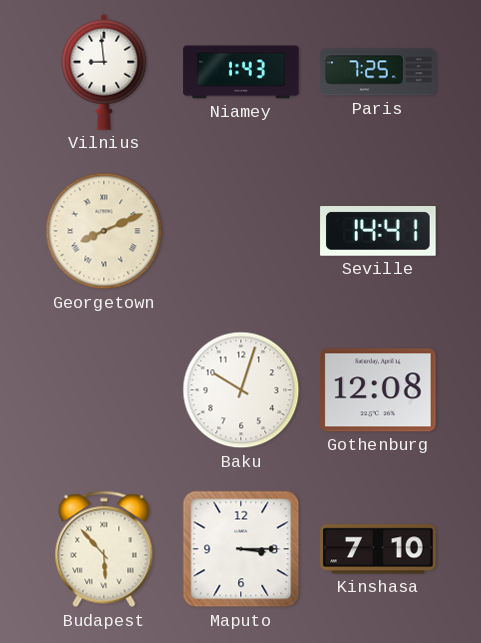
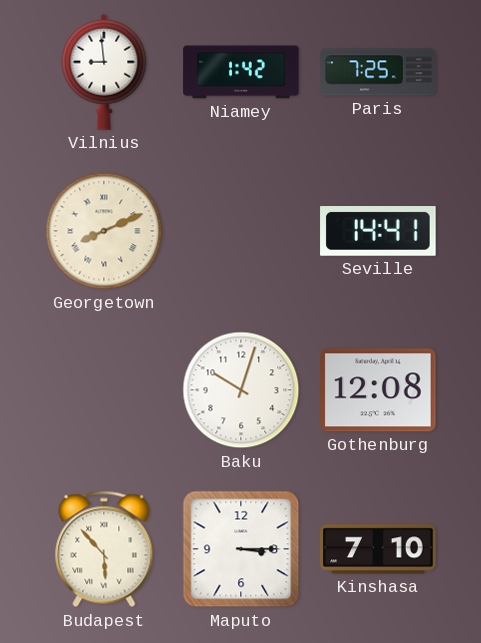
Niamey: 1:43 -> 1:42
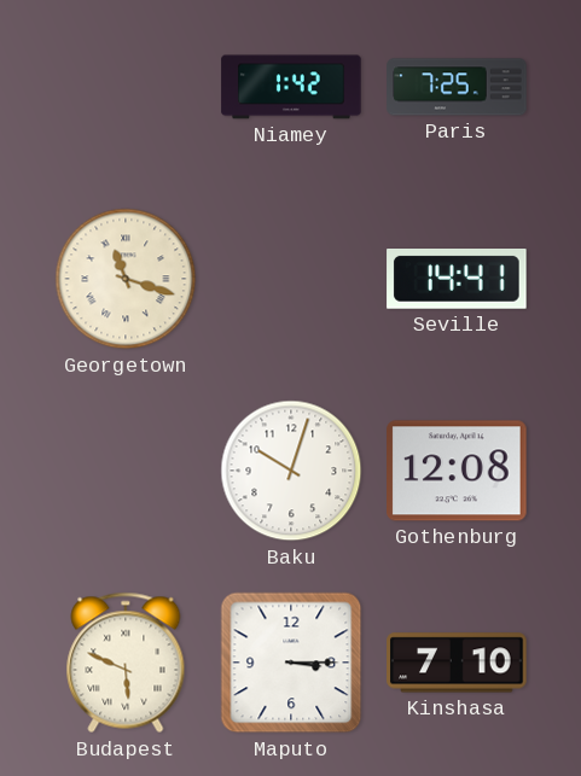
Vilnius: 8:59 -> none
Georgetown: 8:11 -> 11:18
Budapest: 5:53 -> 5:49
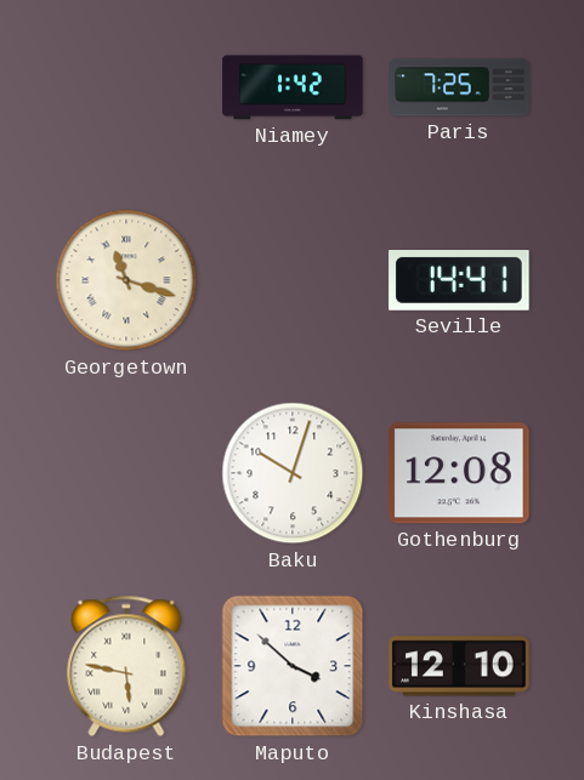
Budapest: 5:49 -> 5:47
Maputo: 3:15 -> 3:52
Kinshasa: 7:10 -> 12:10
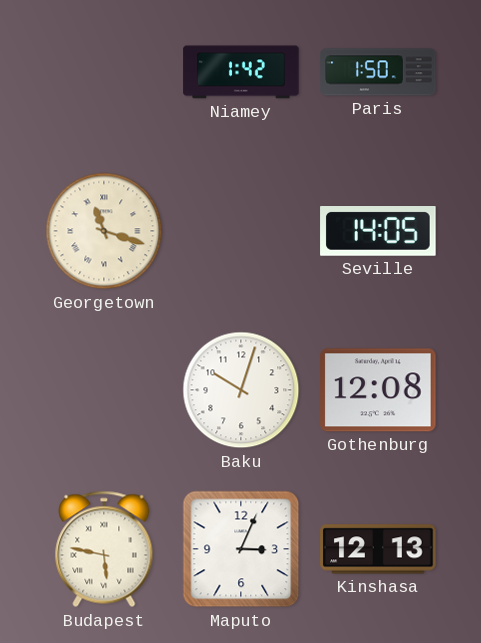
Paris: 7:25 -> 1:50
Seville: 14:41 -> 14:05
Maputo: 3:52 -> 3:04
Kinshasa: 12:10 -> 12:13
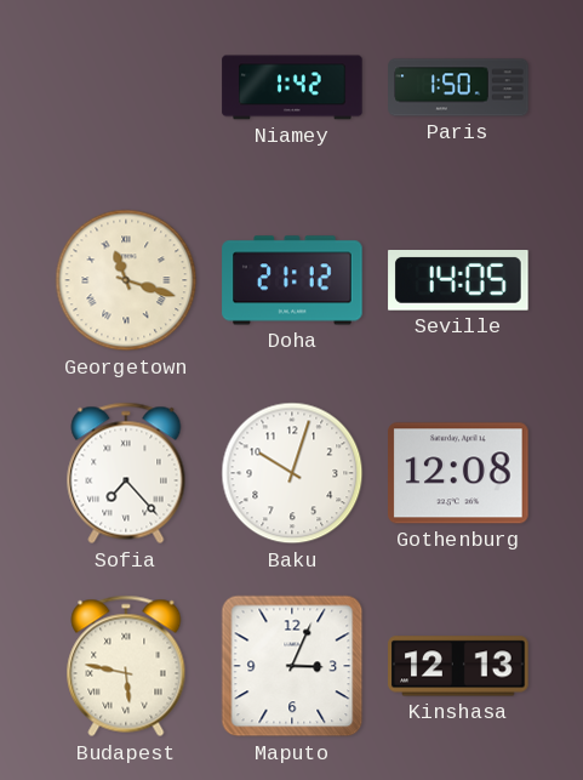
Doha: none -> 21:12
Sofia: none -> 7:23
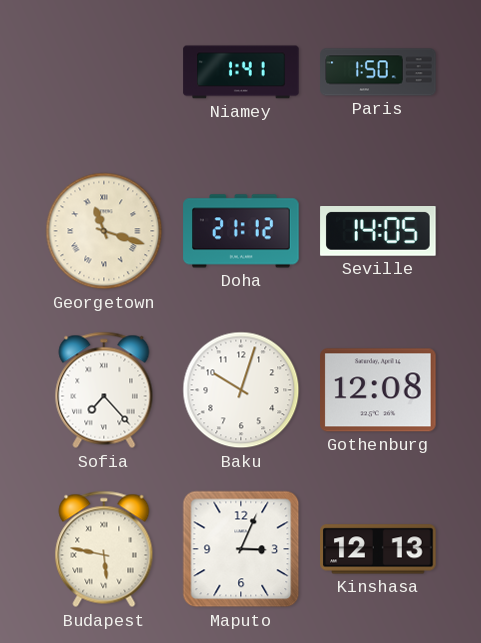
Niamey: 1:42 -> 1:41
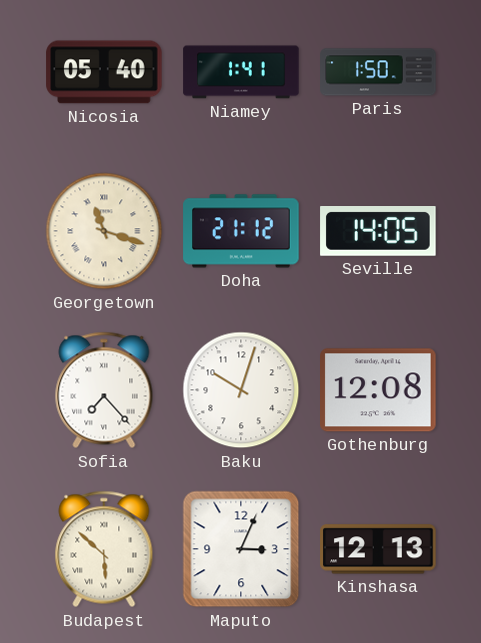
Nicosia: none -> 05:40
Budapest: 5:47 -> 5:52
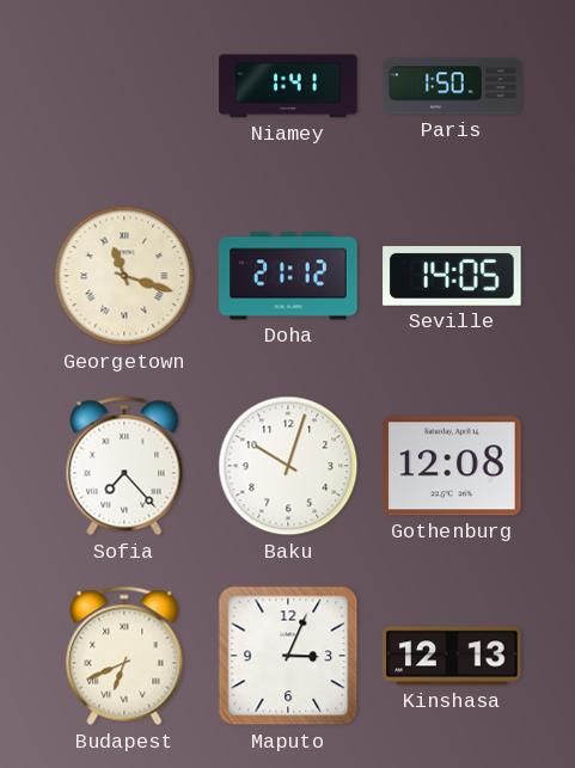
Nicosia: 05:40 -> none
Budapest: 5:52 -> 6:41
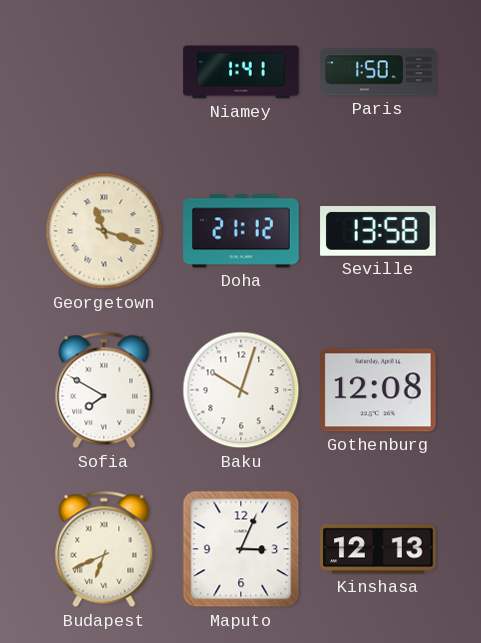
Seville: 14:05 -> 13:58
Sofia: 7:23 -> 7:50
